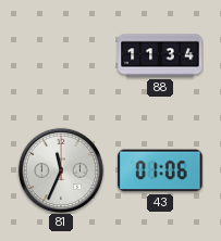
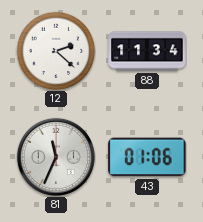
12: none -> 2:22
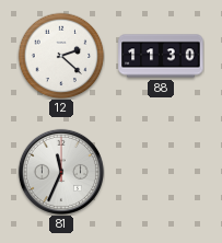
88: 11:34 -> 11:30
43: 01:06 -> none
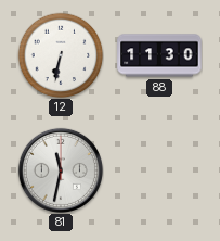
12: 2:22 -> 6:32
81: 11:34 -> 11:32
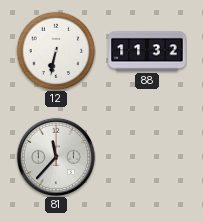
88: 11:30 -> 11:32
81: 11:32 -> 11:37
